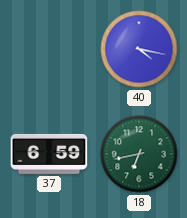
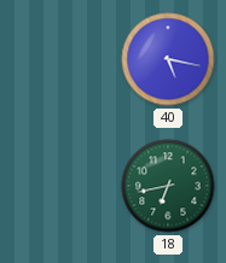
40: 4:17 -> 5:17
37: 6:59 -> none
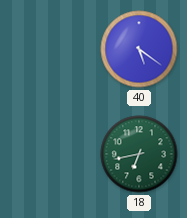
40: 5:17 -> 5:21
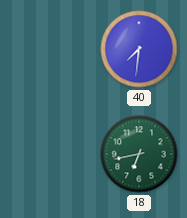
40: 5:21 -> 7:31
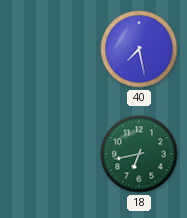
40: 7:31 -> 7:28
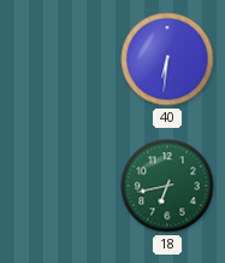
40: 7:28 -> 6:31
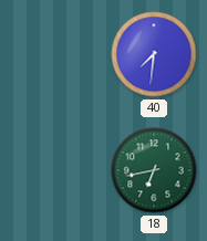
40: 6:31 -> 7:31
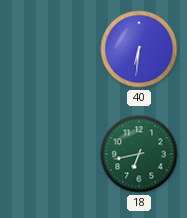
40: 7:31 -> 6:31
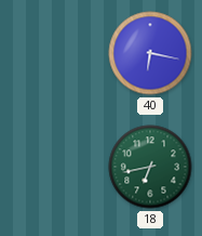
40: 6:31 -> 6:17
